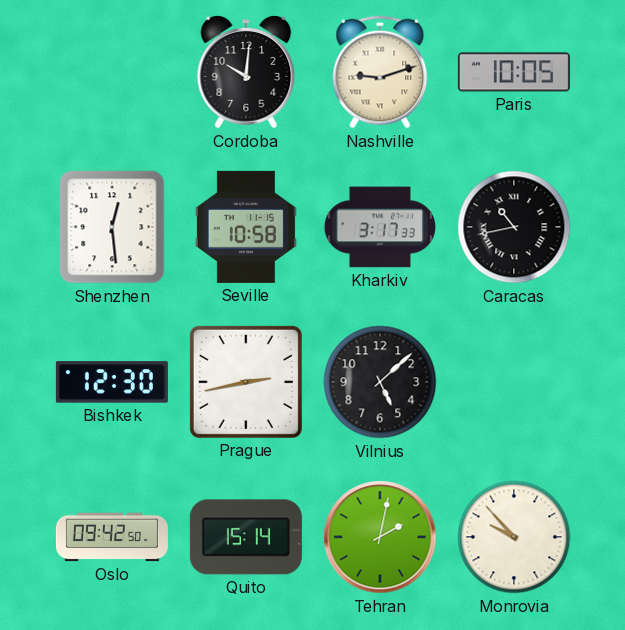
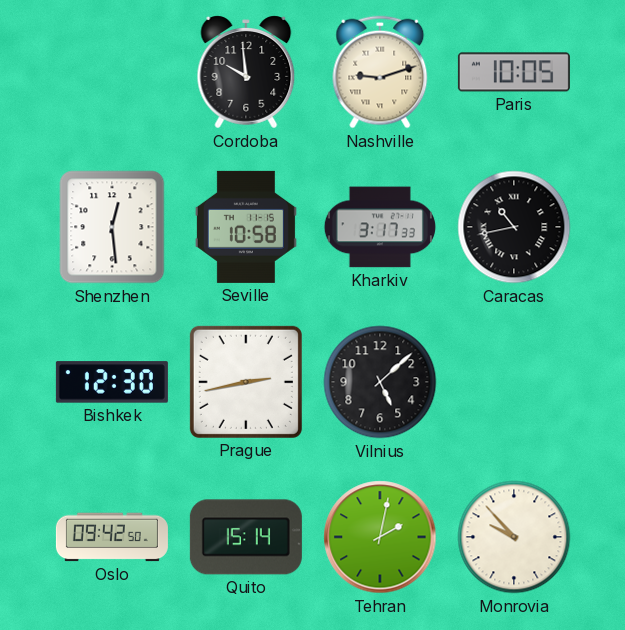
Cordoba: 10:01 -> 9:59
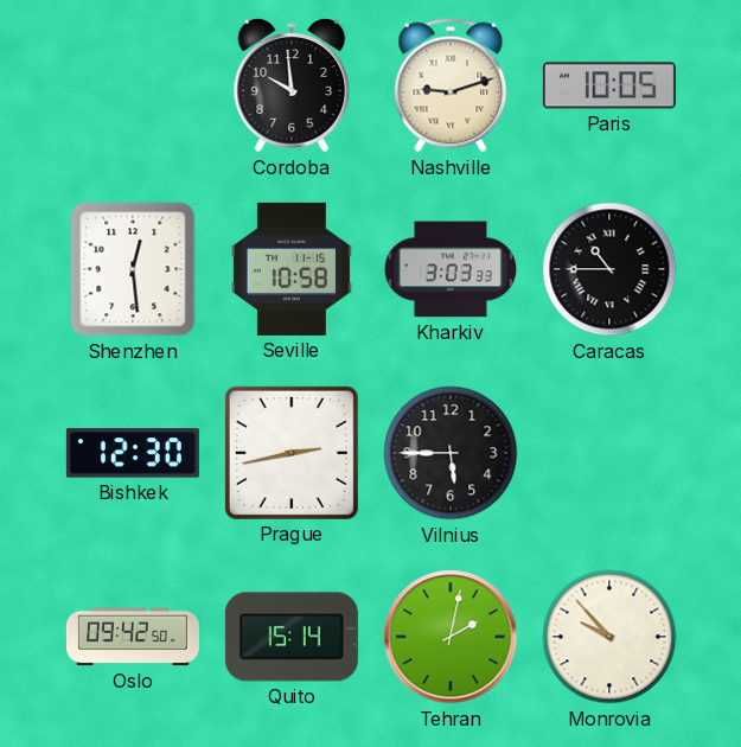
Kharkiv: 3:17 -> 3:03
Caracas: 10:43 -> 10:45
Vilnius: 5:08 -> 5:45
